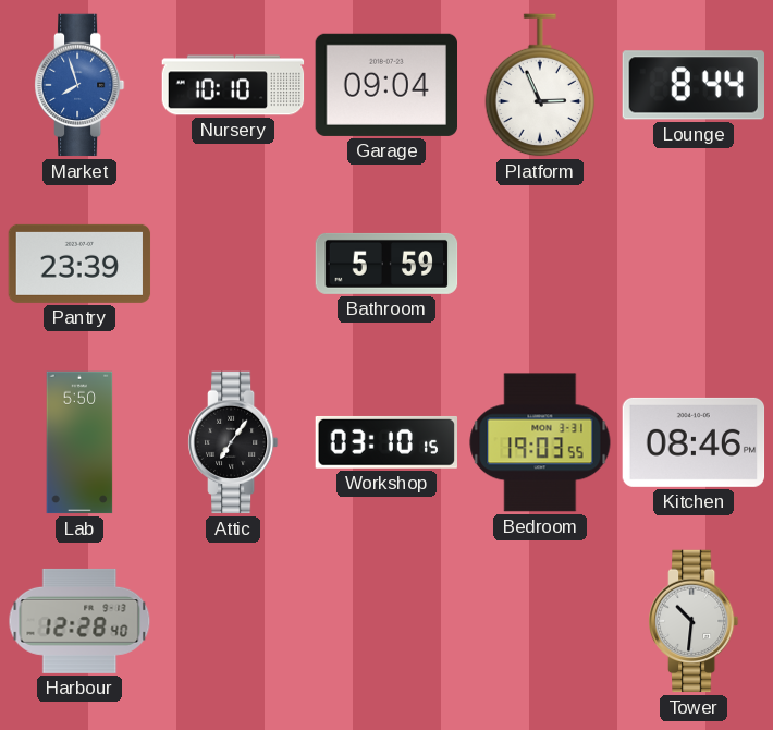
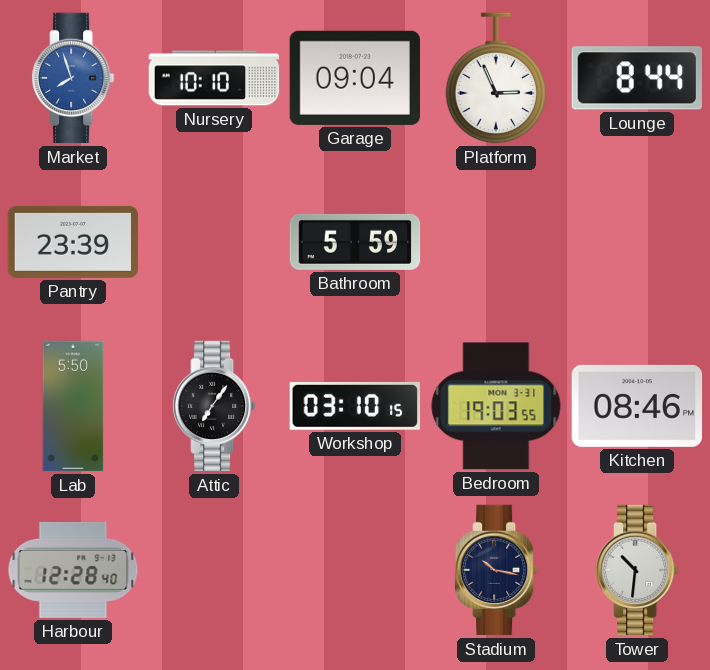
Stadium: none -> 10:17
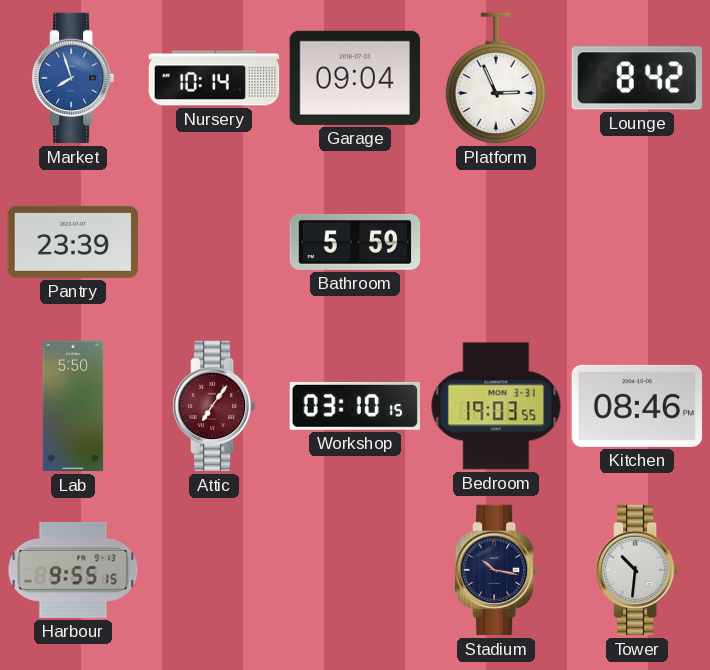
Nursery: 10:10 -> 10:14
Lounge: 8:44 -> 8:42
Attic dial: black -> burgundy
Harbour: 12:28 -> 9:55
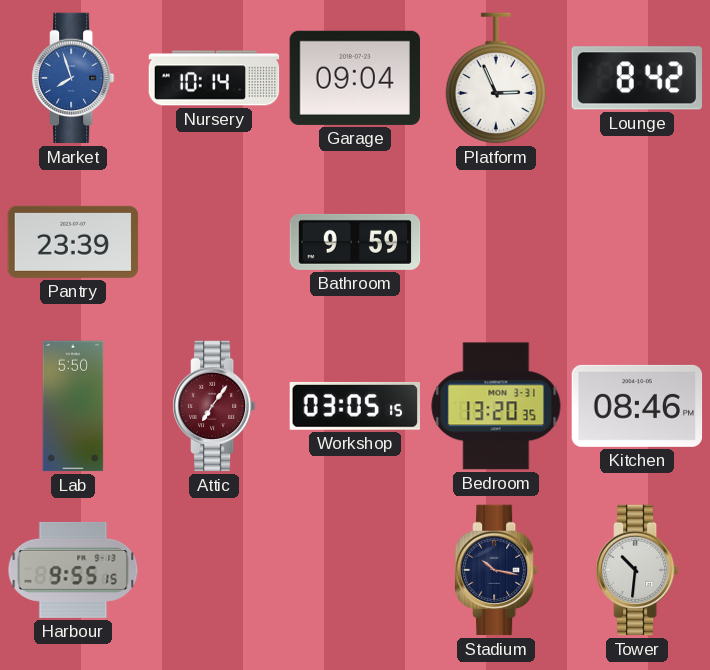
Bathroom: 5:59 -> 9:59
Workshop: 03:10 -> 03:05
Bedroom: 19:03 -> 13:20
